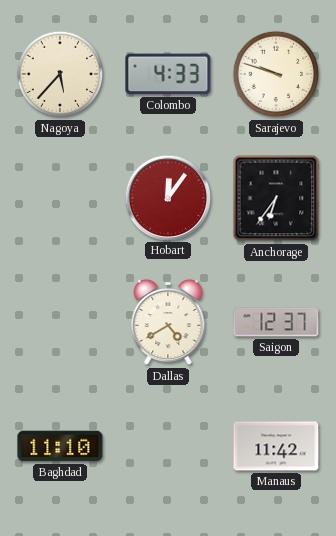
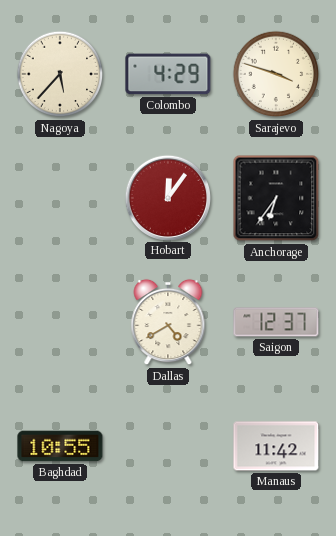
Colombo: 4:33 -> 4:29
Sarajevo: 9:48 -> 3:48
Baghdad: 11:10 -> 10:55
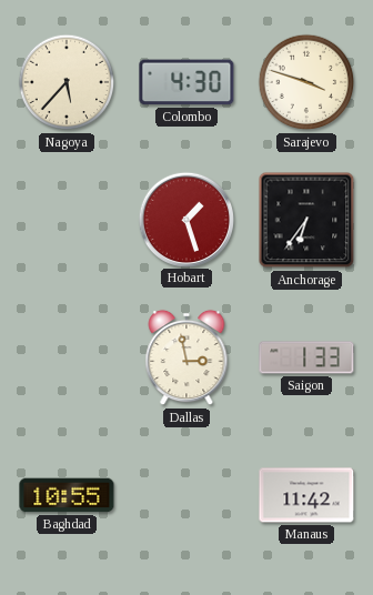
Colombo: 4:29 -> 4:30
Hobart: 12:06 -> 1:27
Dallas: 4:40 -> 2:58
Saigon: 12:37 -> 1:33
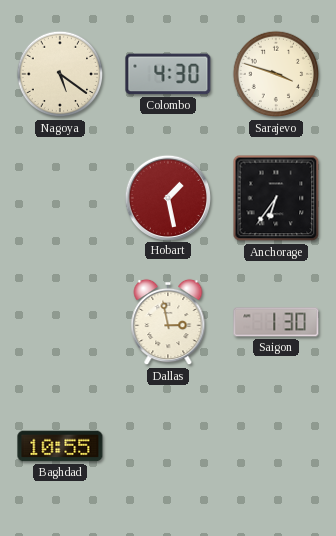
Nagoya: 5:37 -> 5:21
Hobart: 1:27 -> 1:28
Saigon: 1:33 -> 1:30
Manaus: 11:42 -> none
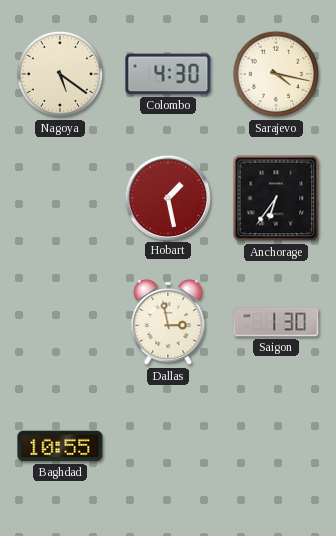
Sarajevo: 3:48 -> 4:17
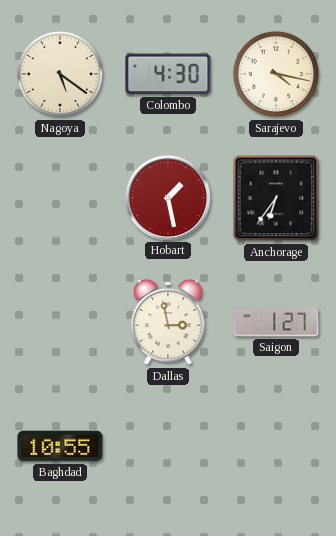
Saigon: 1:30 -> 1:27
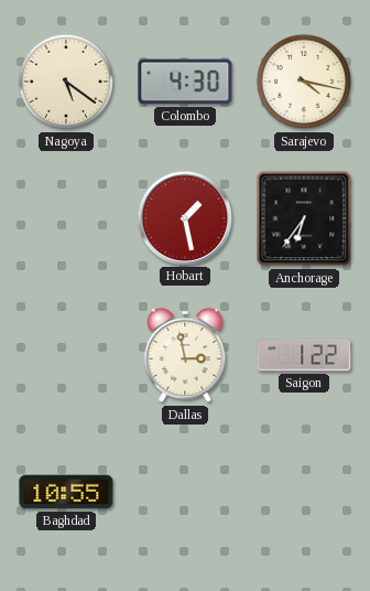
Saigon: 1:27 -> 1:22
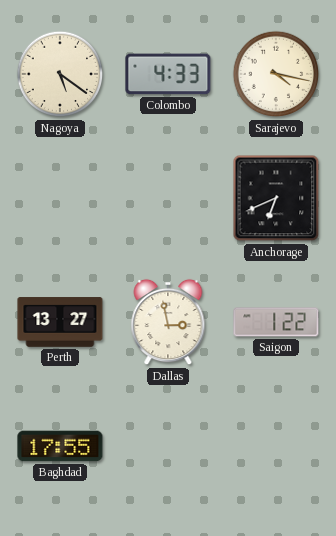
Colombo: 4:30 -> 4:33
Hobart: 1:28 -> none
Anchorage: 6:36 -> 6:41
Perth: none -> 13:27
Baghdad: 10:55 -> 17:55
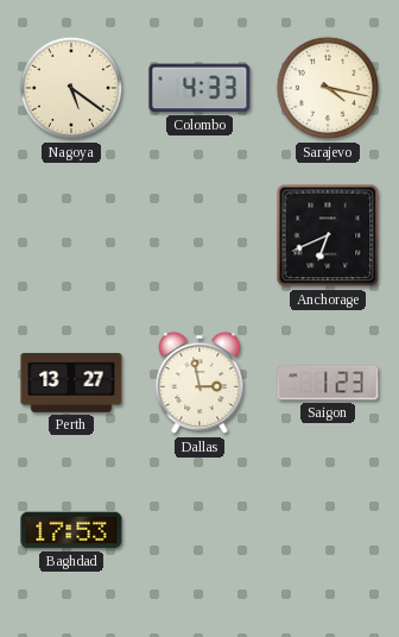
Saigon: 1:22 -> 1:23
Baghdad: 17:55 -> 17:53
